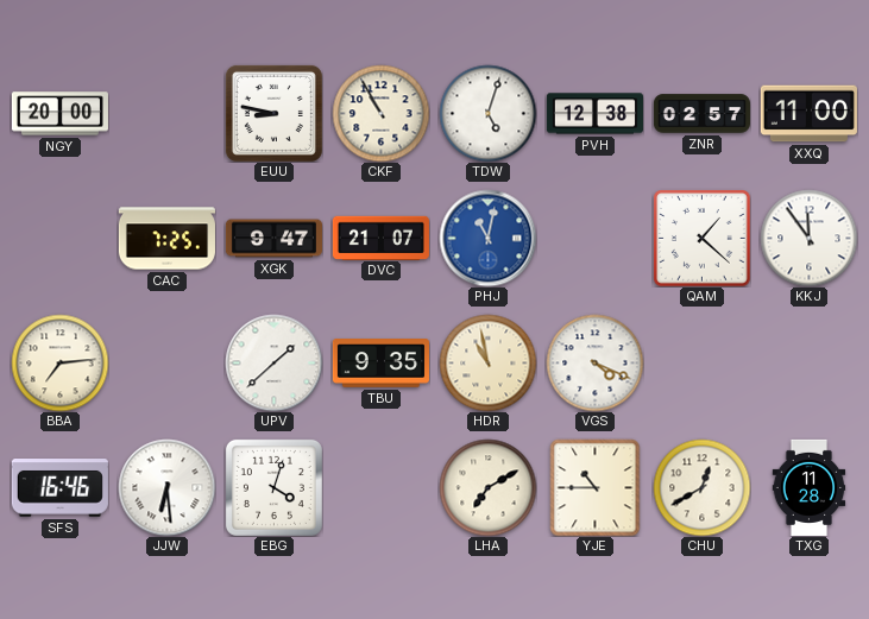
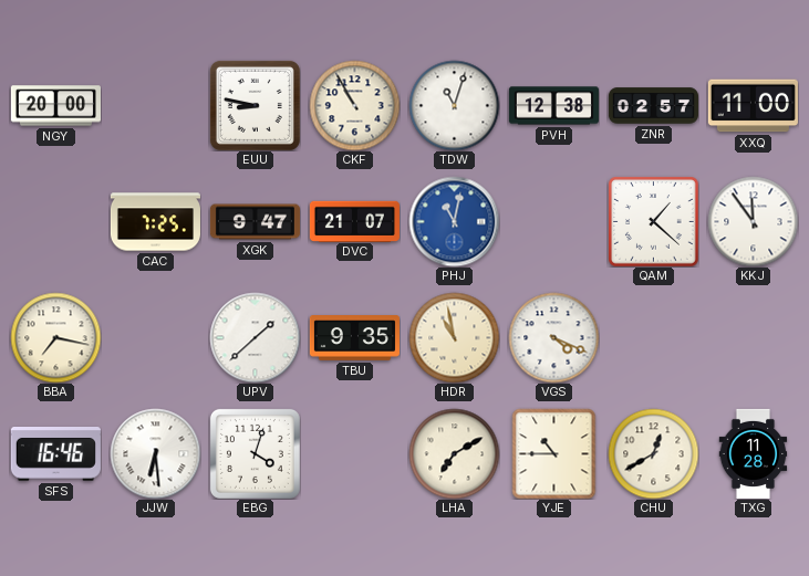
TDW: 5:03 -> 11:03
BBA: 7:14 -> 7:17
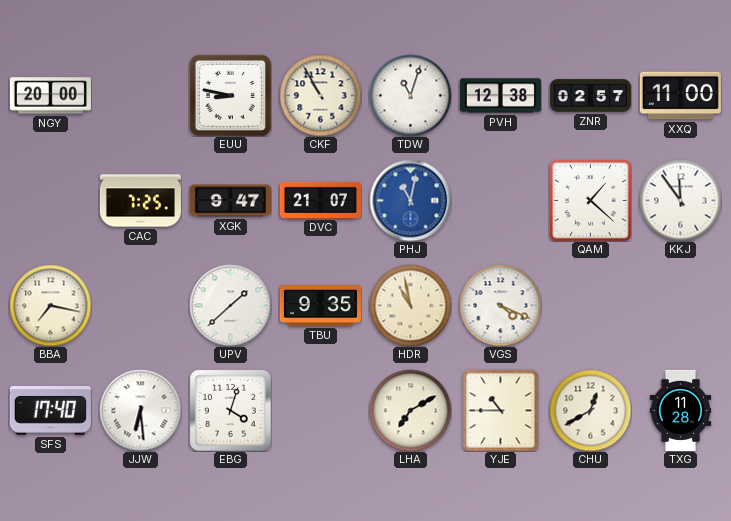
SFS: 16:46 -> 17:40
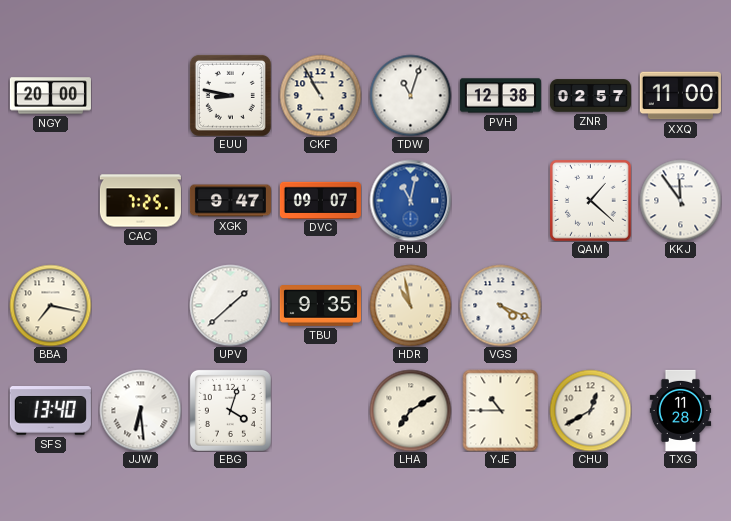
DVC: 21:07 -> 09:07
SFS: 17:40 -> 13:40
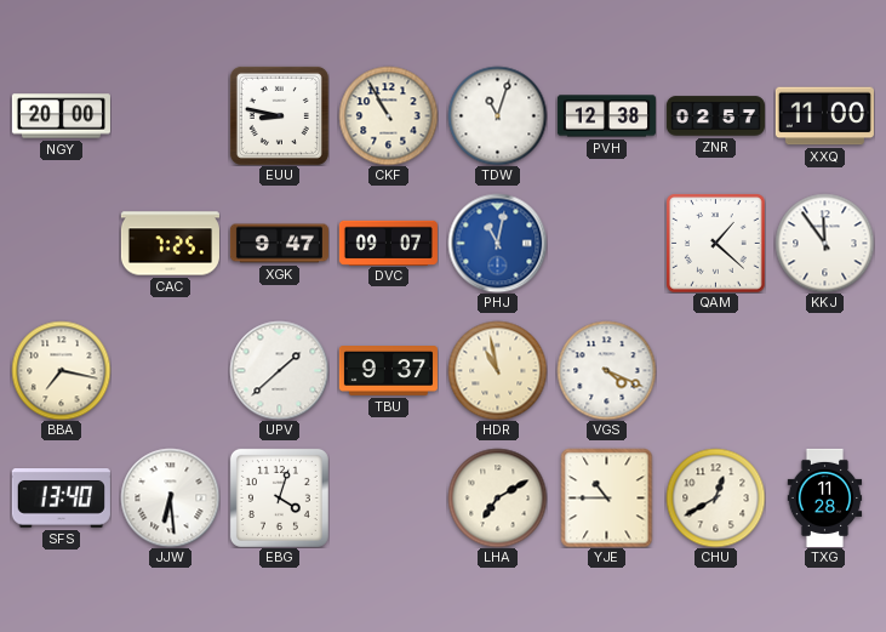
TBU: 9:35 -> 9:37
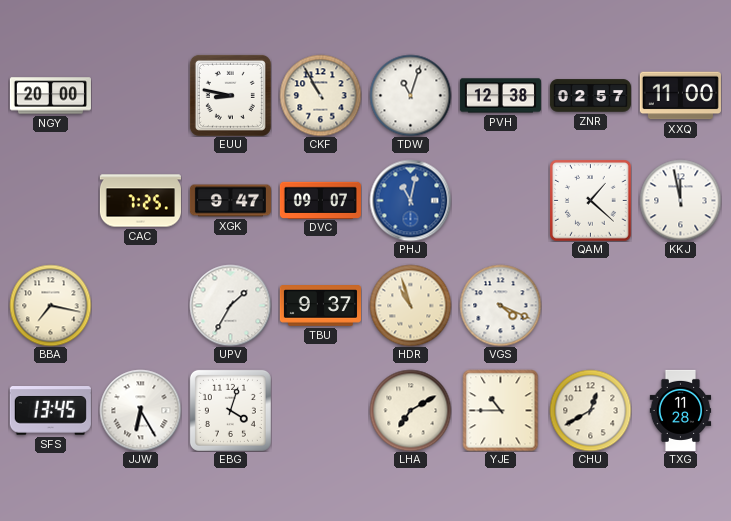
KKJ: 11:54 -> 11:58
UPV: 1:38 -> 1:35
HDR: 10:58 -> 10:57
SFS: 13:40 -> 13:45
JJW: 6:29 -> 6:25
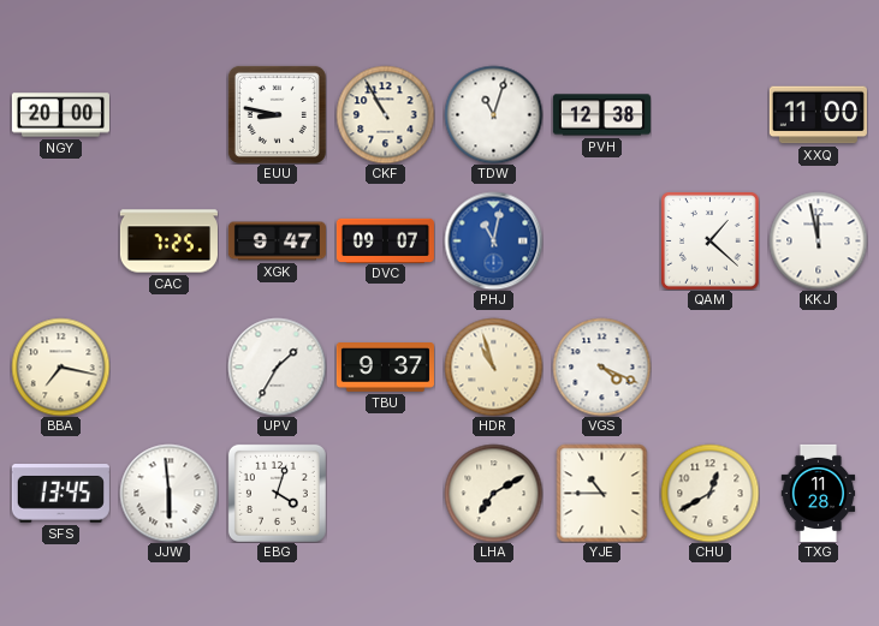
ZNR: 02:57 -> none
JJW: 6:25 -> 5:59
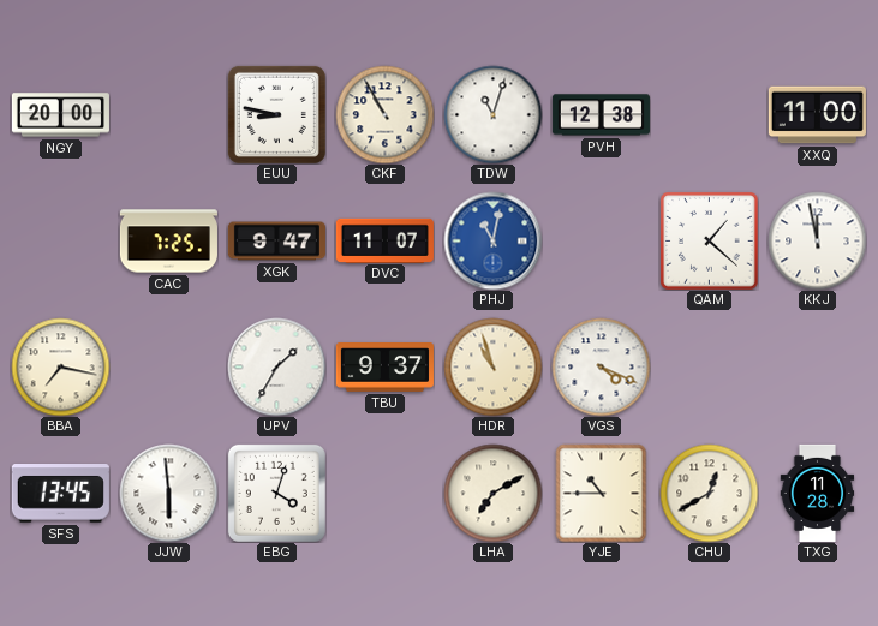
DVC: 09:07 -> 11:07
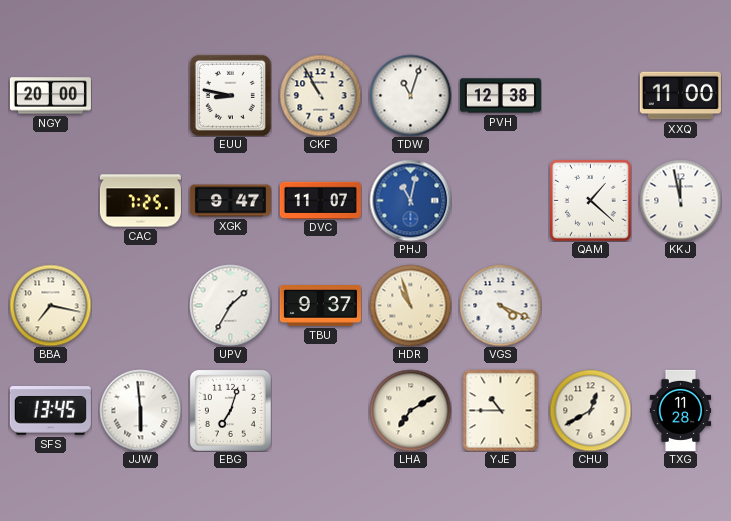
EBG: 4:03 -> 7:03
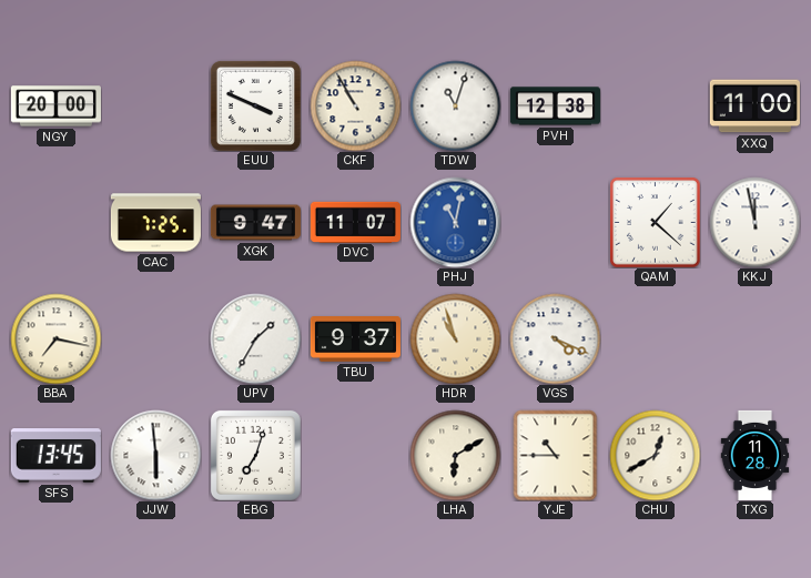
EUU: 8:47 -> 3:49
LHA: 7:10 -> 6:10
